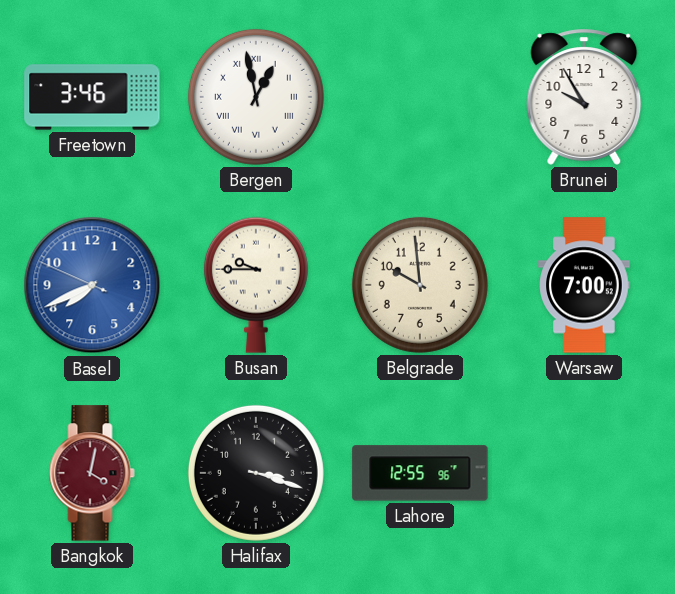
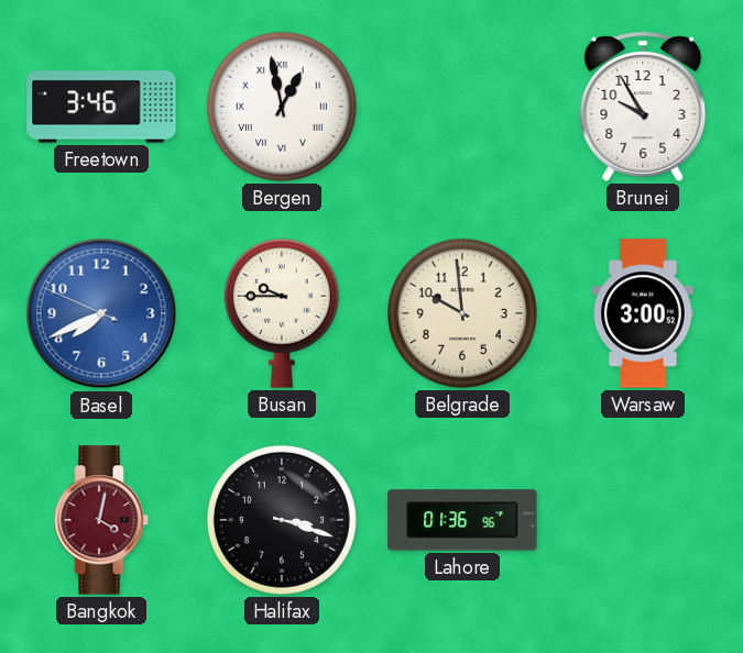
Warsaw: 7:00 -> 3:00
Lahore: 12:55 -> 01:36
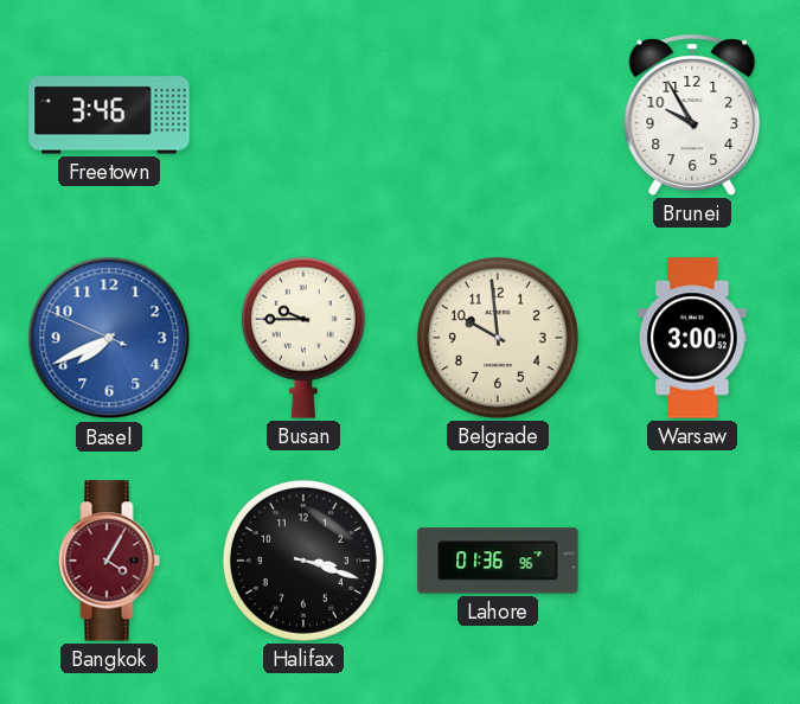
Bergen: 12:58 -> none
Bangkok: 4:02 -> 4:05
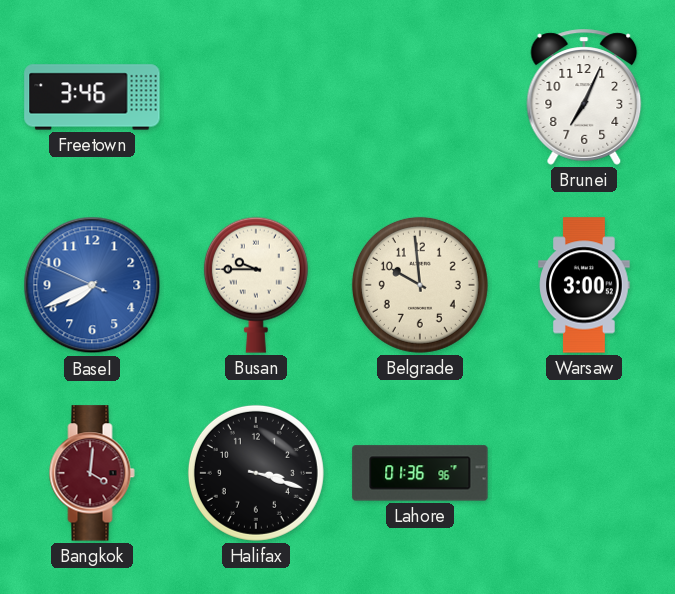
Brunei: 9:55 -> 7:04
Bangkok: 4:05 -> 4:01
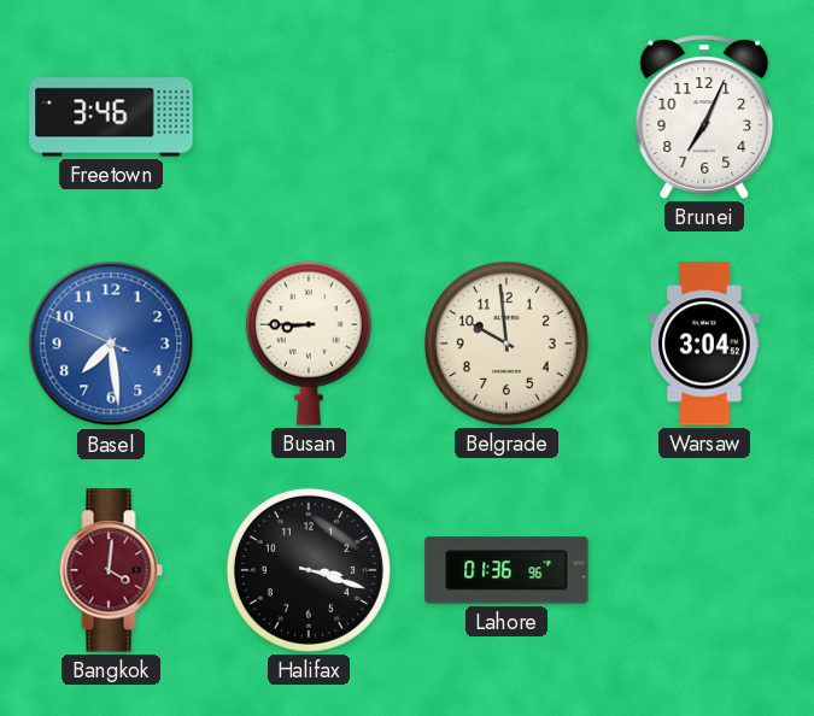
Basel: 7:40 -> 7:28
Busan: 9:45 -> 8:45
Warsaw: 3:00 -> 3:04
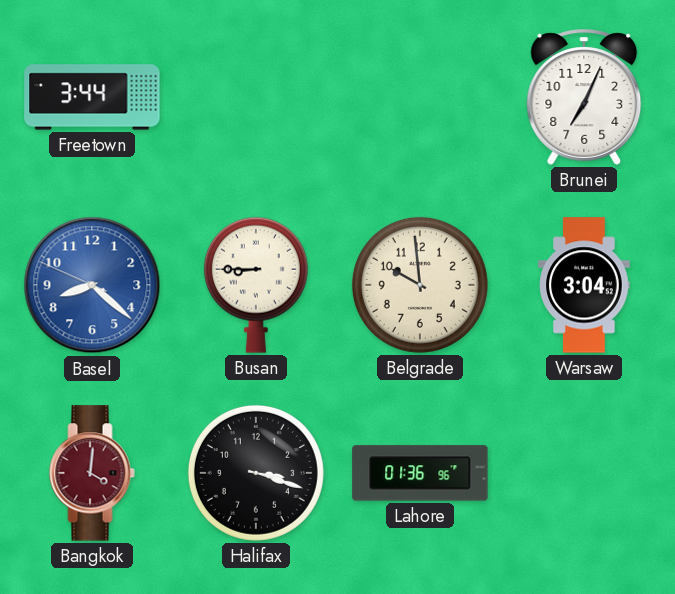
Freetown: 3:46 -> 3:44
Basel: 7:28 -> 8:21
